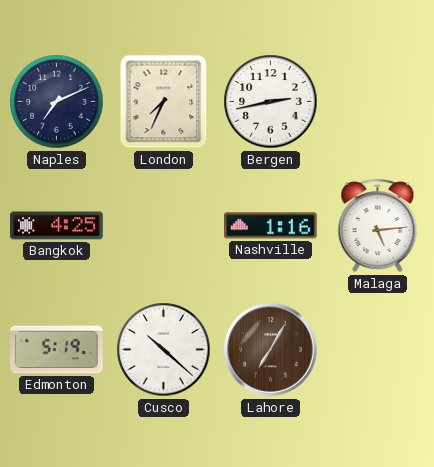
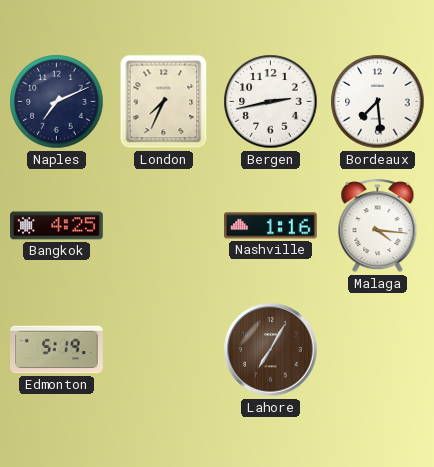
Bordeaux: none -> 7:29
Malaga: 5:14 -> 4:16
Cusco: 10:22 -> none
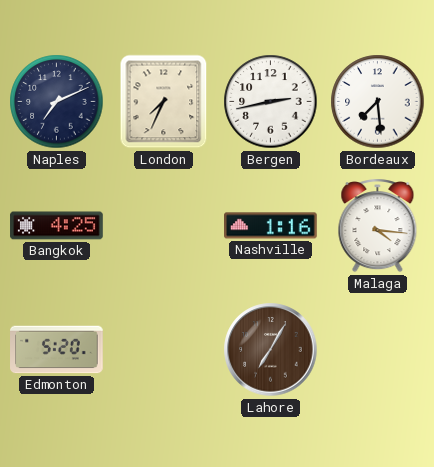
Edmonton: 5:19 -> 5:20
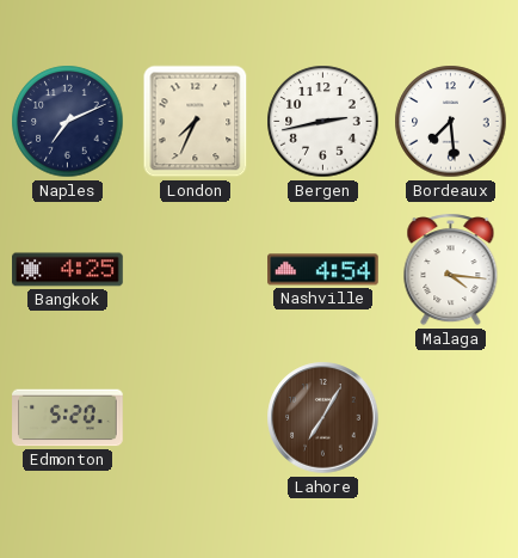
Nashville: 1:16 -> 4:54
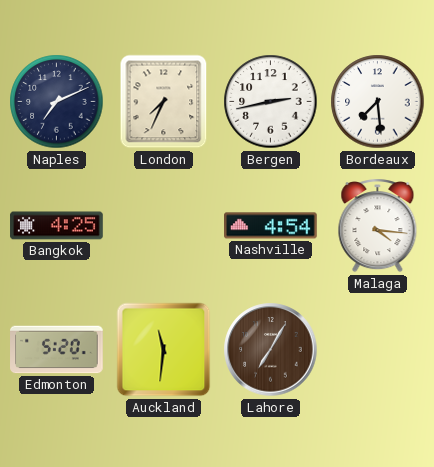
Auckland: none -> 11:31
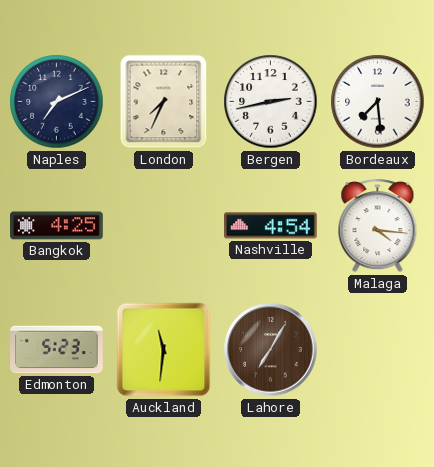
Edmonton: 5:20 -> 5:23
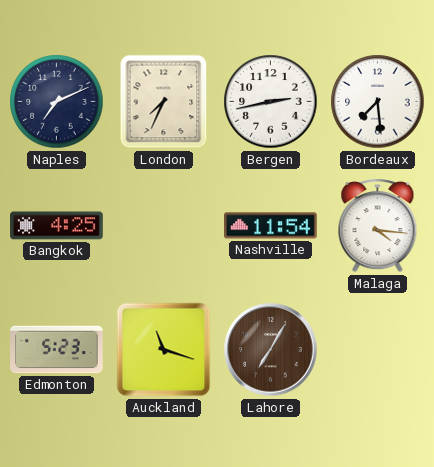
Nashville: 4:54 -> 11:54
Auckland: 11:31 -> 11:18
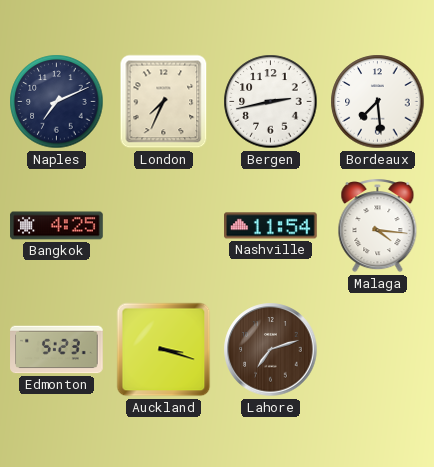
Auckland: 11:18 -> 3:18
Lahore: 7:05 -> 7:12
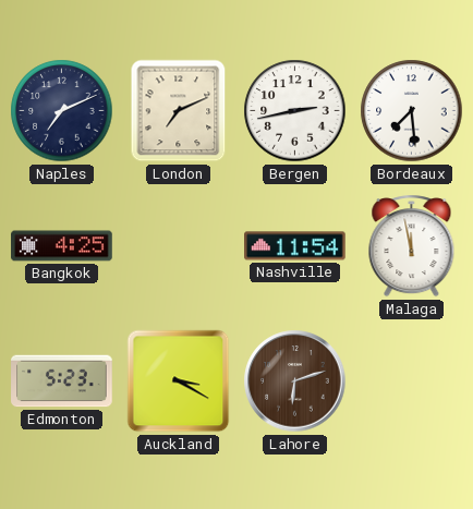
London: 7:34 -> 7:11
Malaga: 4:16 -> 11:58
Auckland: 3:18 -> 3:20
Lahore: 7:12 -> 6:12
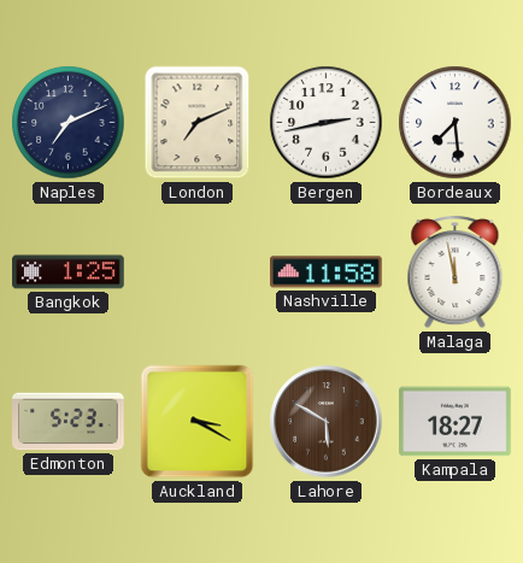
Bangkok: 4:25 -> 1:25
Nashville: 11:54 -> 11:58
Lahore: 6:12 -> 5:50
Kampala: none -> 18:27
